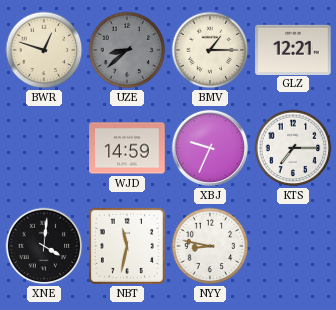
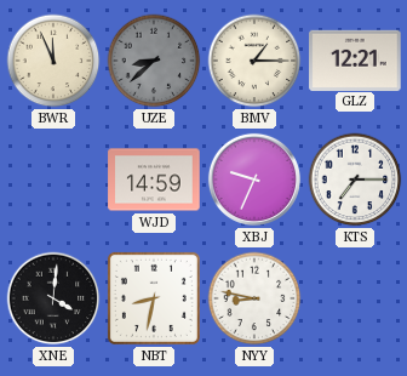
BWR: 12:48 -> 11:56
NBT: 11:32 -> 8:32
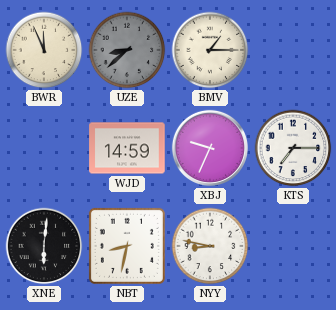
GLZ: 12:21 -> none
XNE: 4:01 -> 6:01
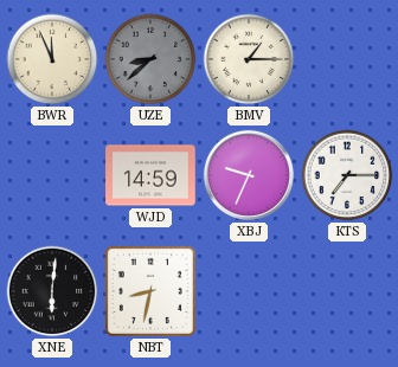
NYY: 8:47 -> none
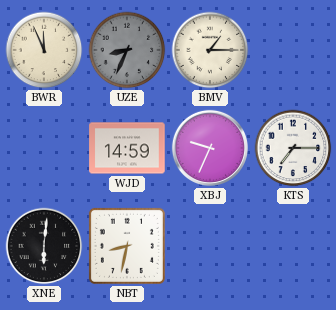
UZE: 8:38 -> 8:34
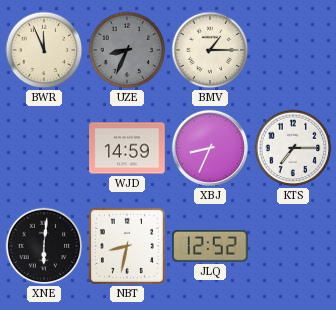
XBJ: 9:34 -> 8:34
JLQ: none -> 12:52
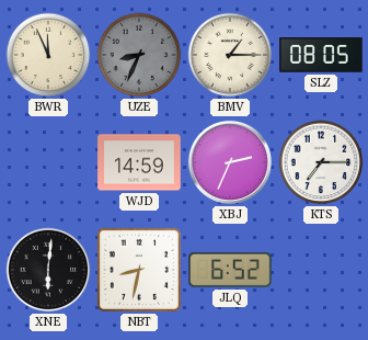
SLZ: none -> 08:05
XBJ: 8:34 -> 2:34
JLQ: 12:52 -> 6:52
